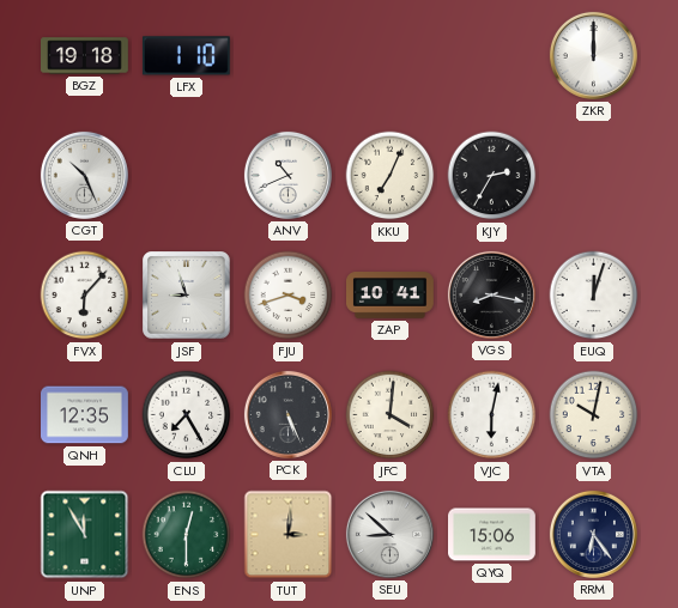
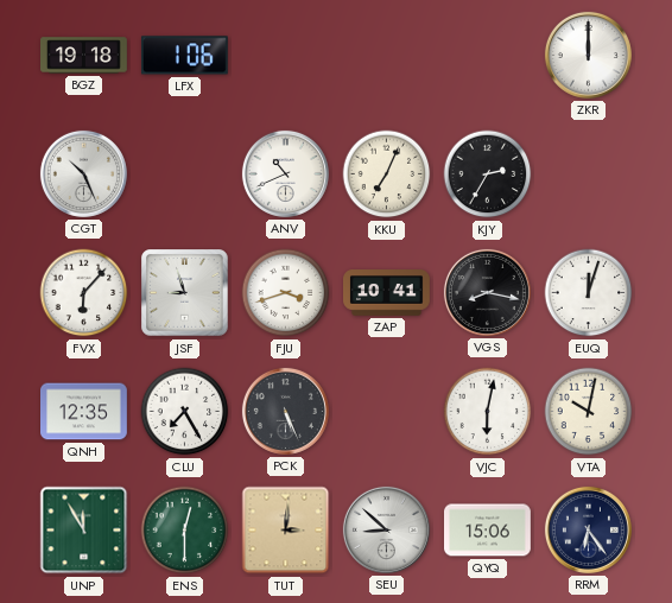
LFX: 1:10 -> 1:06
JFC: 4:01 -> none
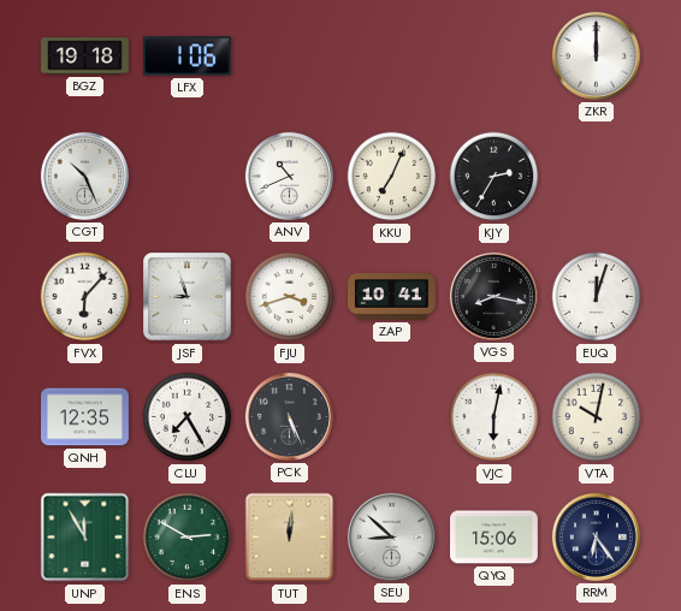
ENS: 12:30 -> 2:50
TUT: 3:01 -> 12:01
